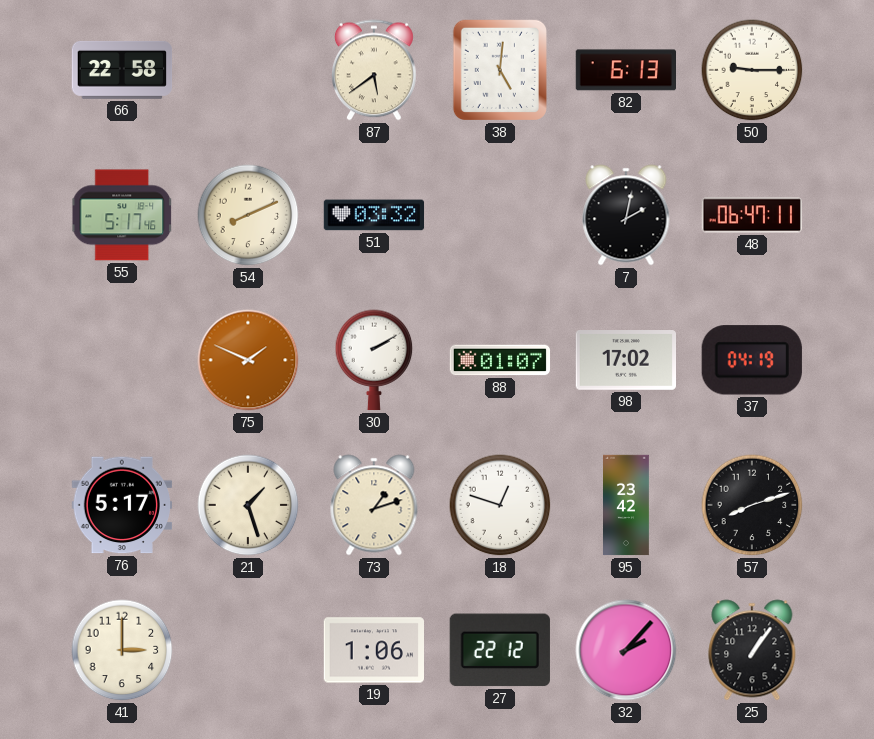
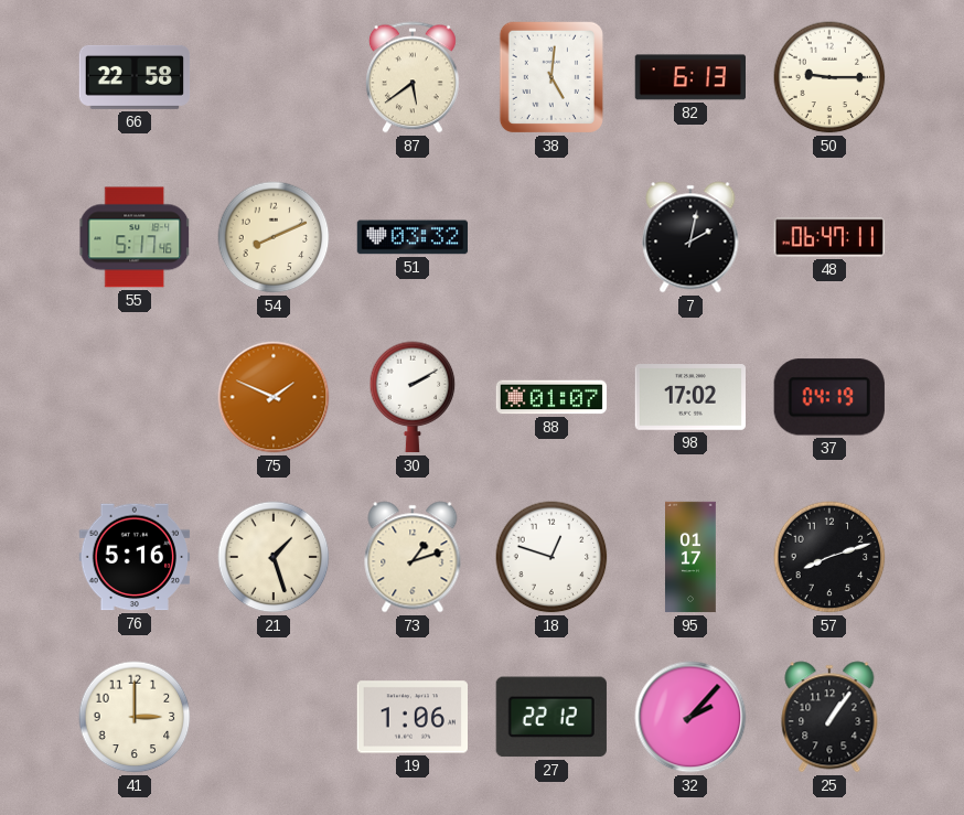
76: 5:17 -> 5:16
95: 23:42 -> 01:17
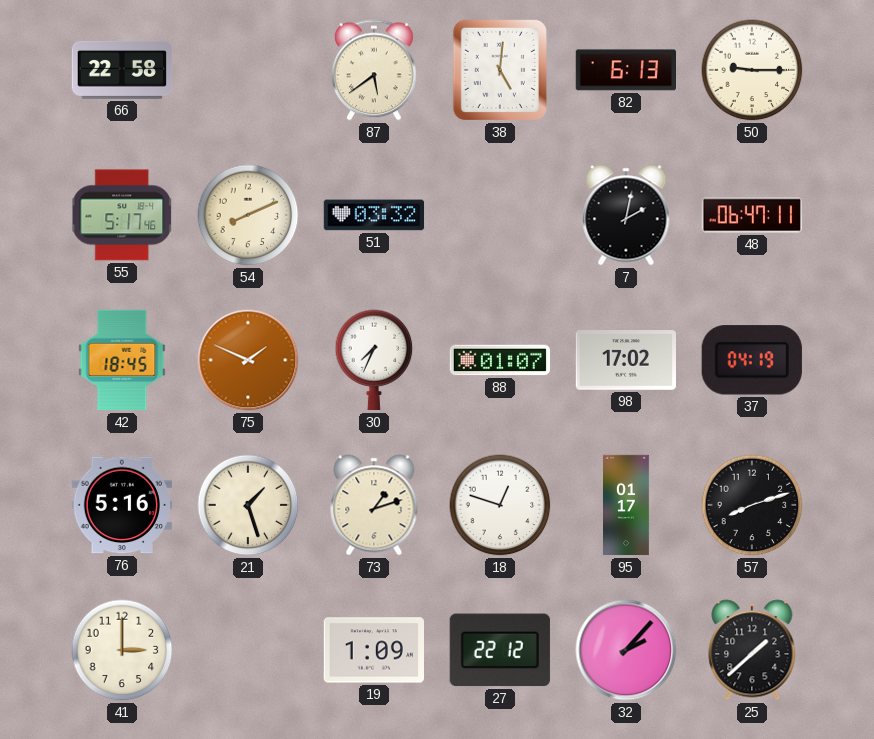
42: none -> 18:45
30: 2:10 -> 7:34
19: 1:06 -> 1:09
25: 1:06 -> 1:38
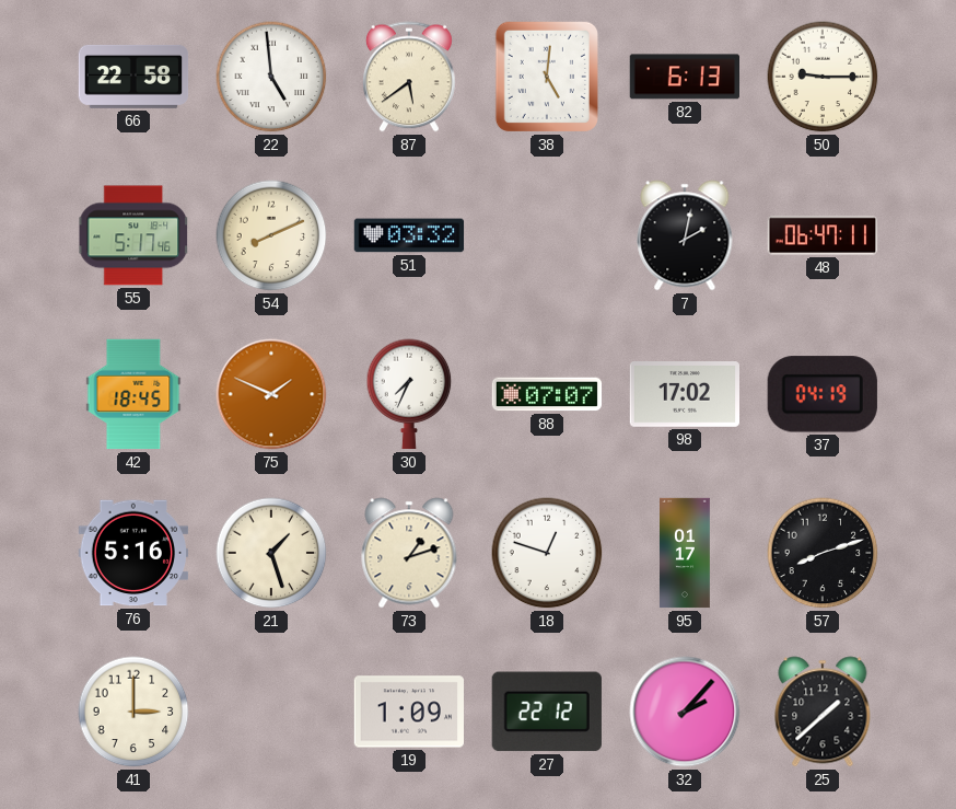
22: none -> 4:59
88: 01:07 -> 07:07
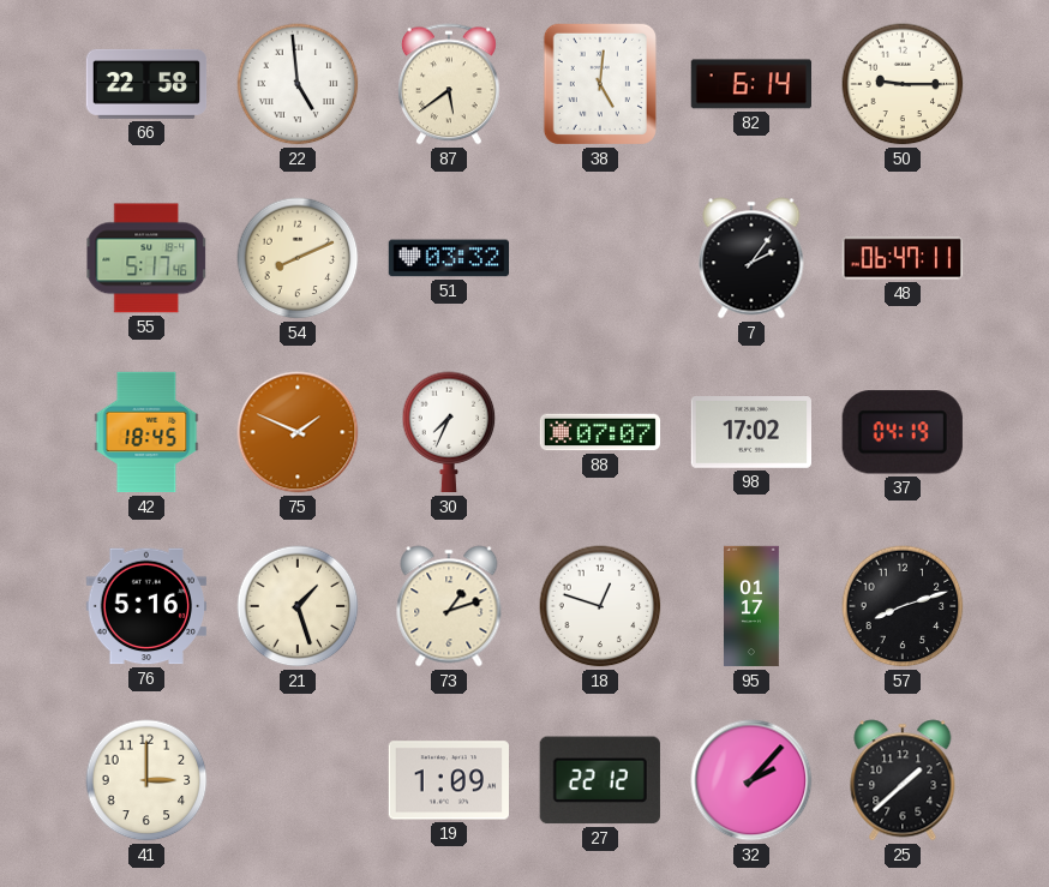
82: 6:13 -> 6:14
7: 2:02 -> 2:06
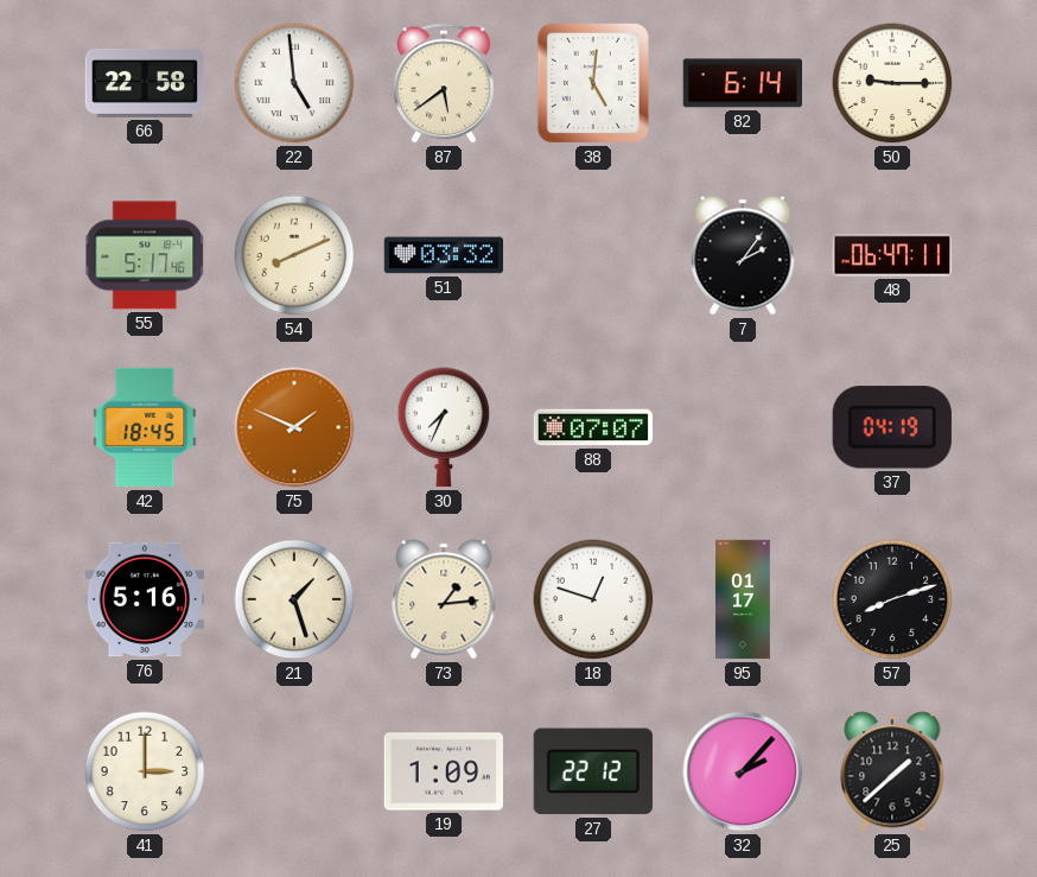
98: 17:02 -> none
73: 1:12 -> 1:14
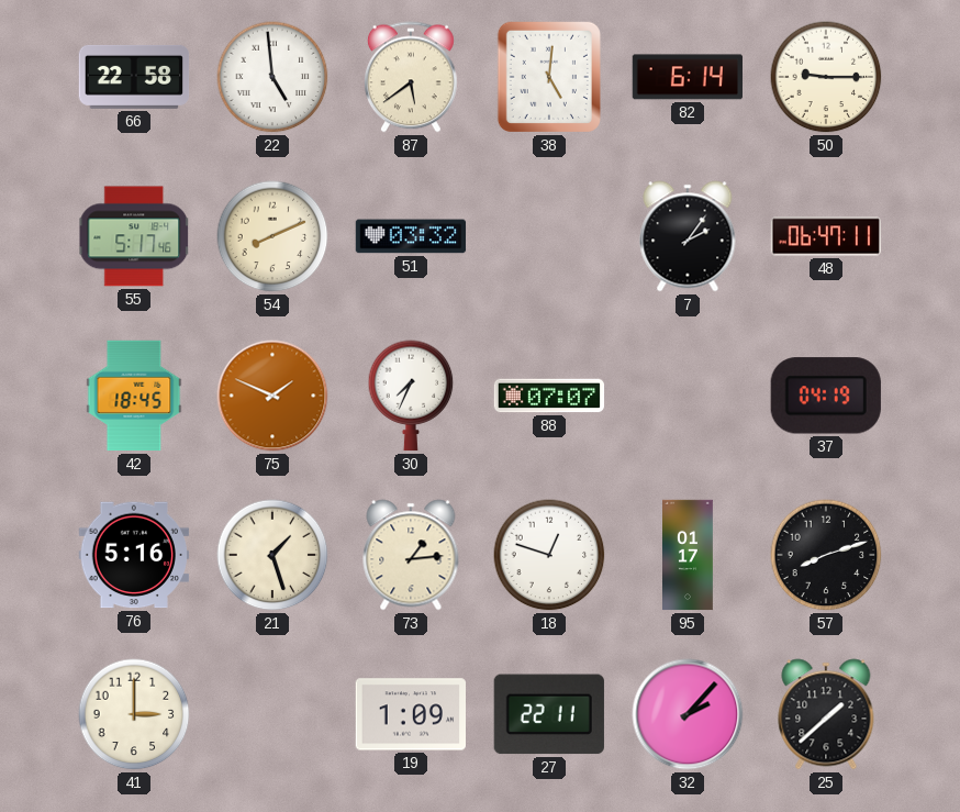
27: 22:12 -> 22:11
